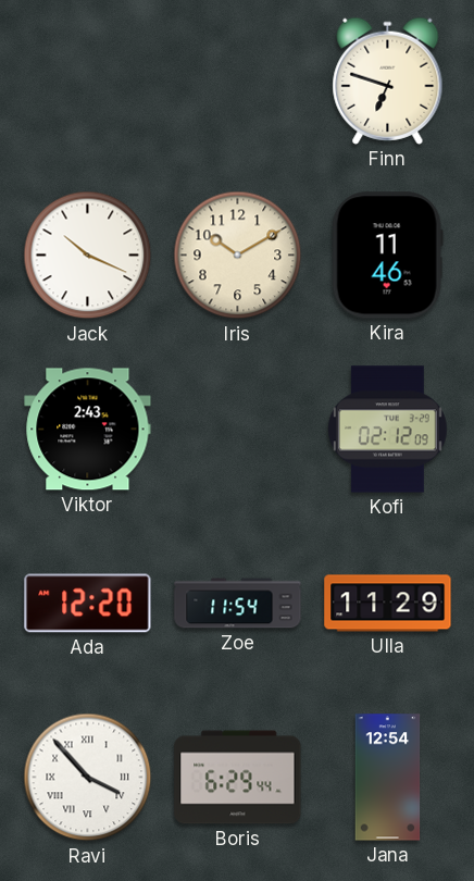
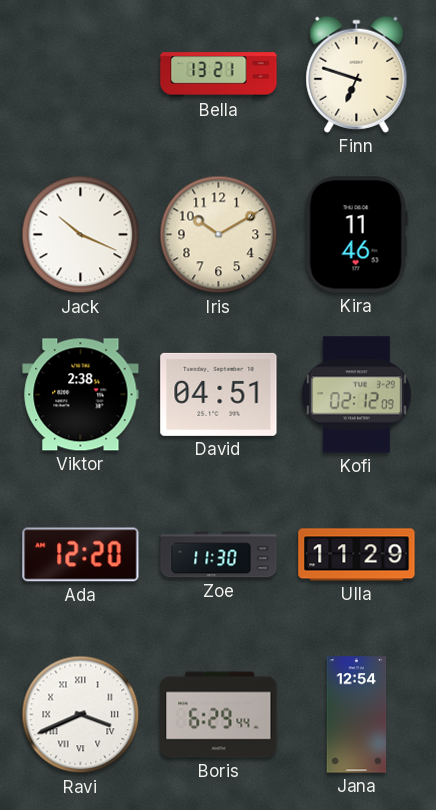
Bella: none -> 13:21
Viktor: 2:43 -> 2:38
David: none -> 04:51
Zoe: 11:54 -> 11:30
Ravi: 3:53 -> 3:41
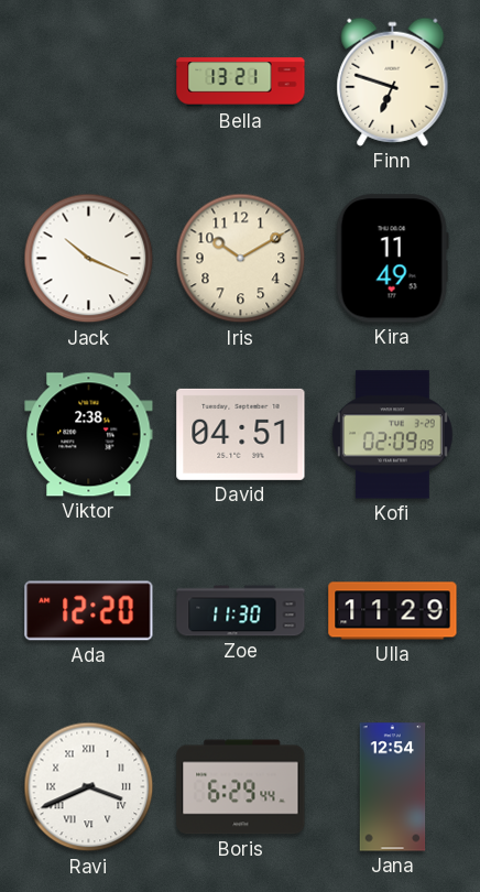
Kira: 11:46 -> 11:49
Kofi: 02:12 -> 02:09
